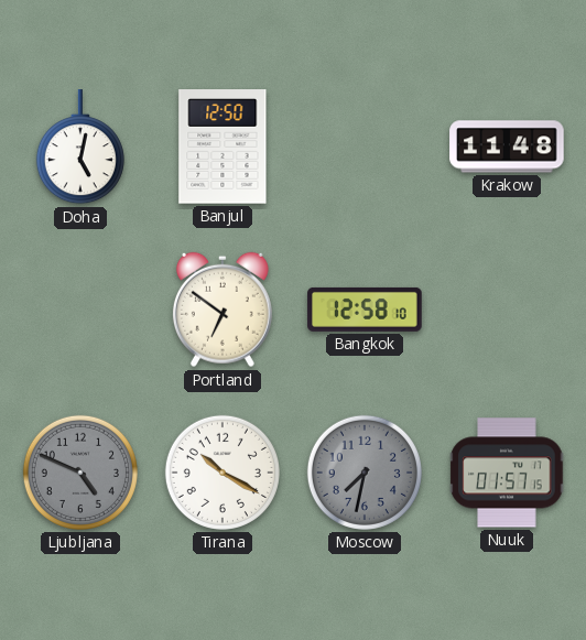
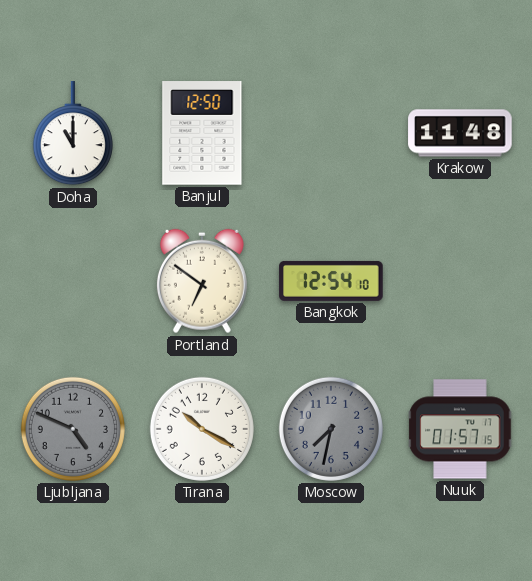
Doha: 5:02 -> 11:00
Bangkok: 12:58 -> 12:54
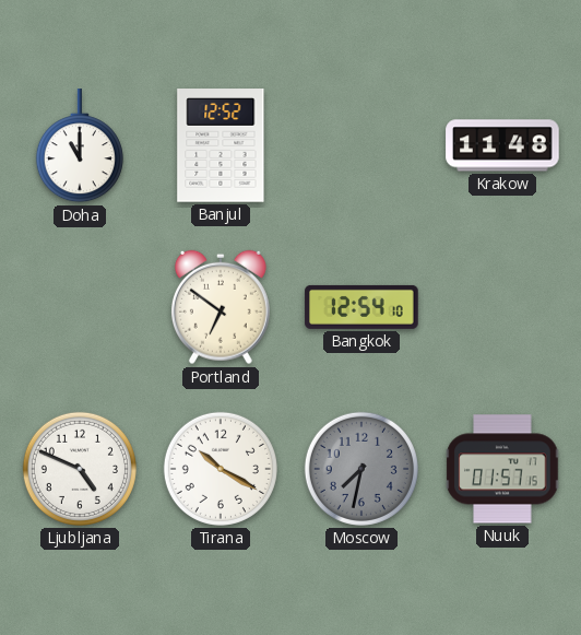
Banjul: 12:50 -> 12:52
Ljubljana dial: grey -> white
